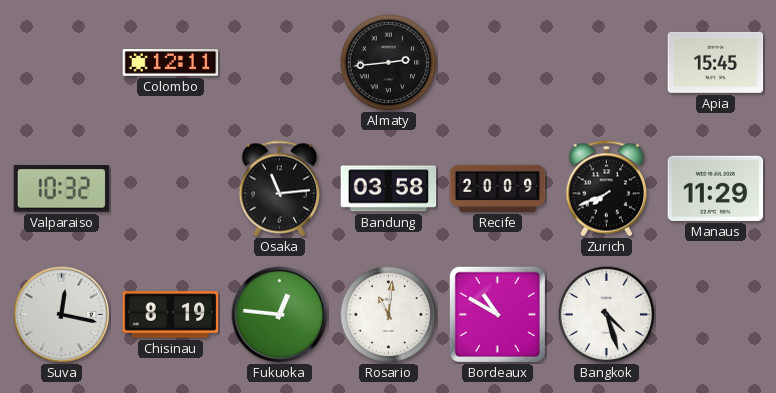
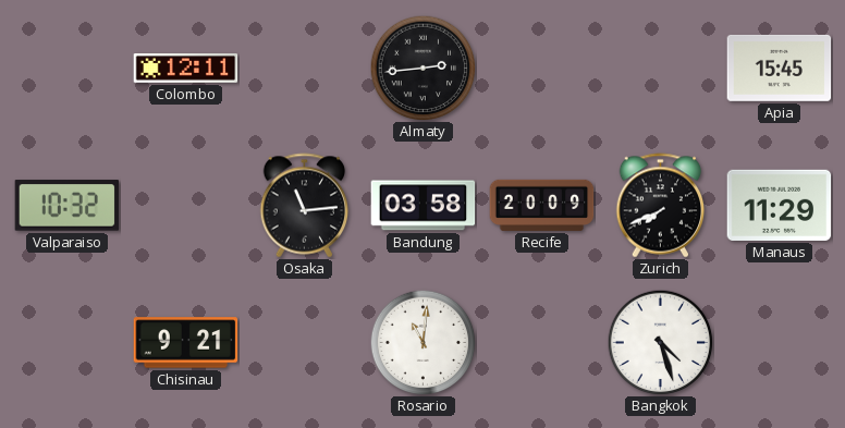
Suva: 12:17 -> none
Chisinau: 8:19 -> 9:21
Fukuoka: 12:46 -> none
Bordeaux: 10:50 -> none
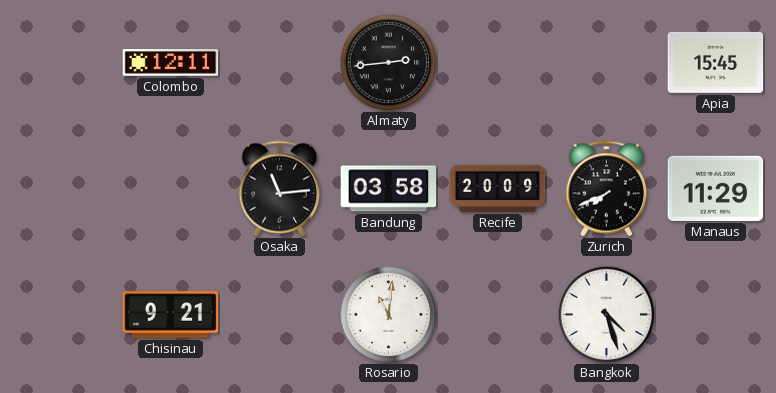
Valparaiso: 10:32 -> none
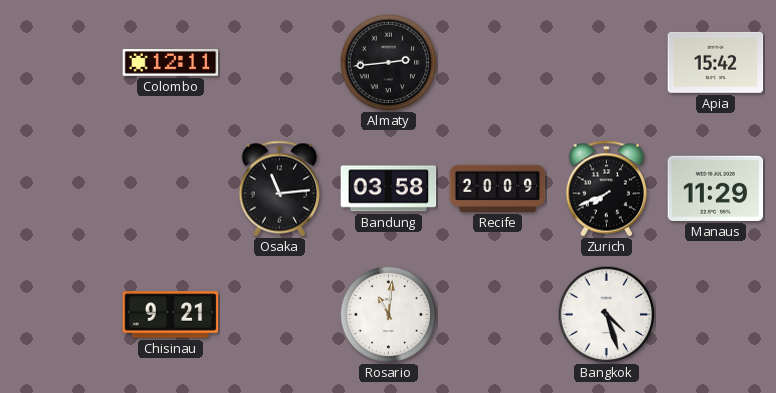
Apia: 15:45 -> 15:42
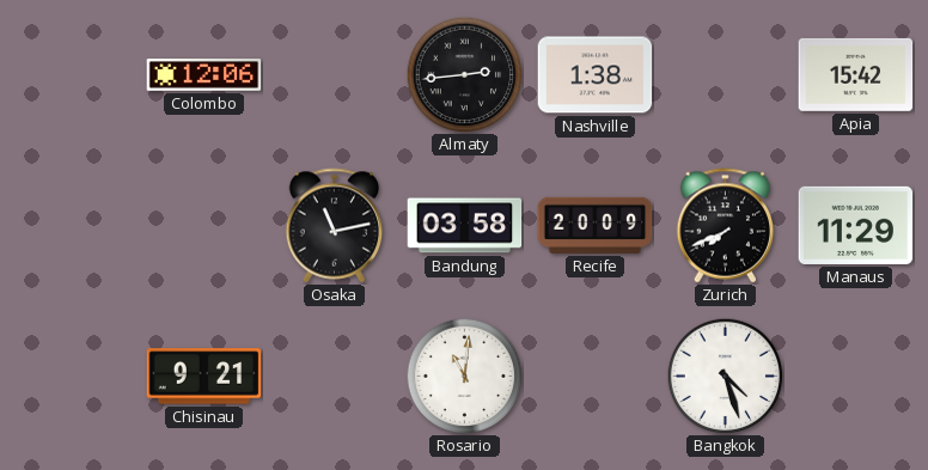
Colombo: 12:11 -> 12:06
Nashville: none -> 1:38
Osaka: 11:14 -> 11:13
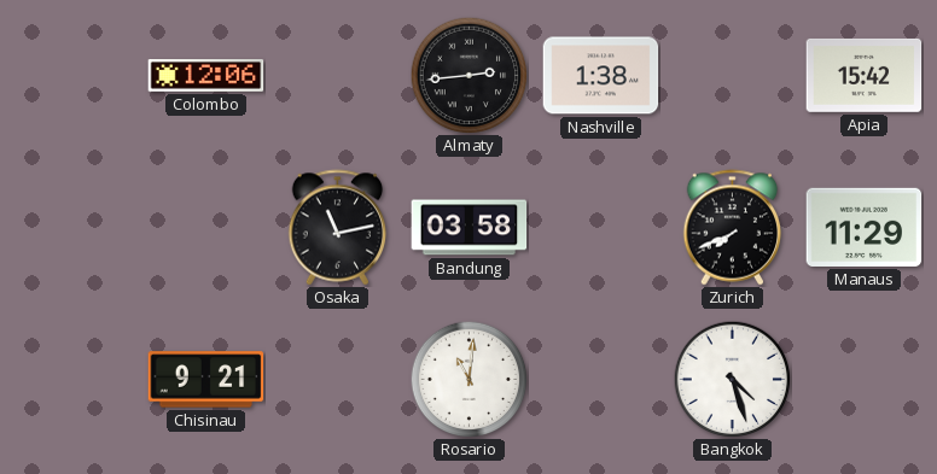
Recife: 20:09 -> none
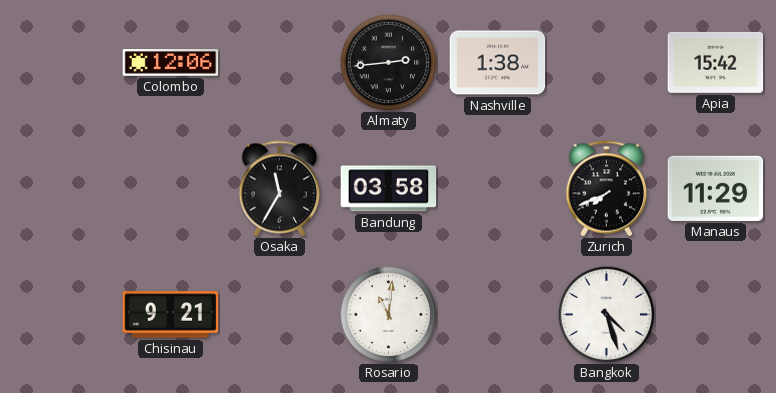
Osaka: 11:13 -> 11:35
